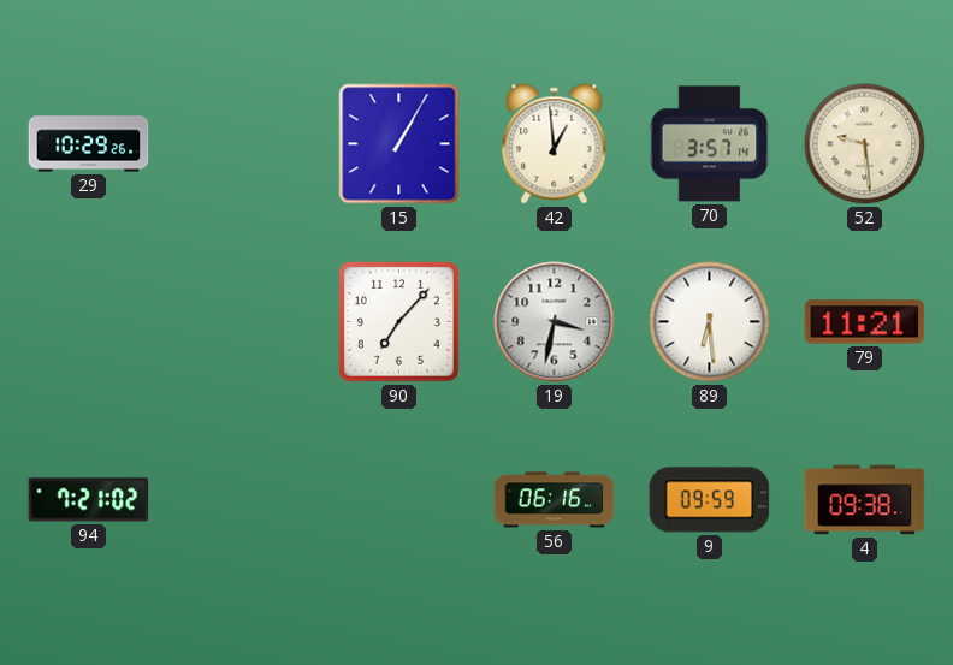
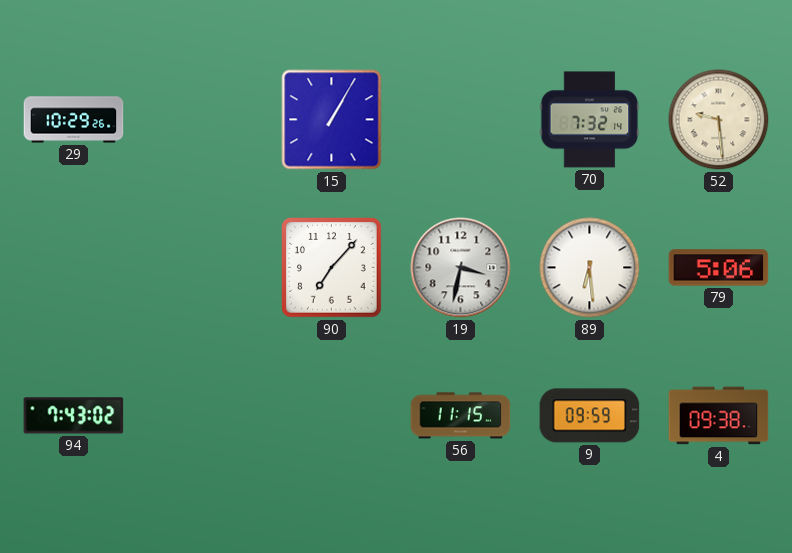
42: 12:59 -> none
70: 3:57 -> 7:32
79: 11:21 -> 5:06
94: 7:21 -> 7:43
56: 06:16 -> 11:15
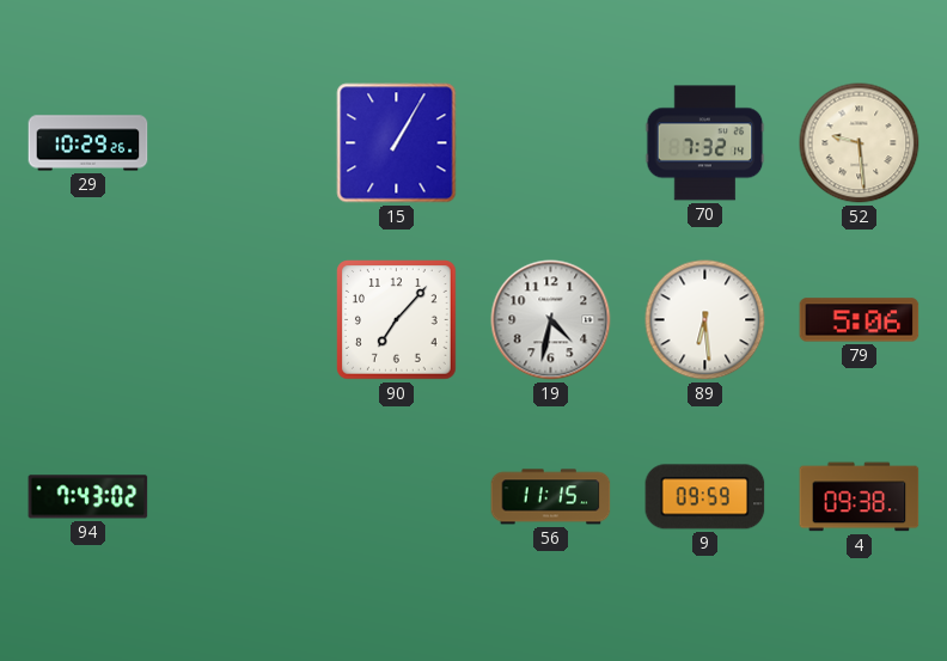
19: 3:32 -> 4:32
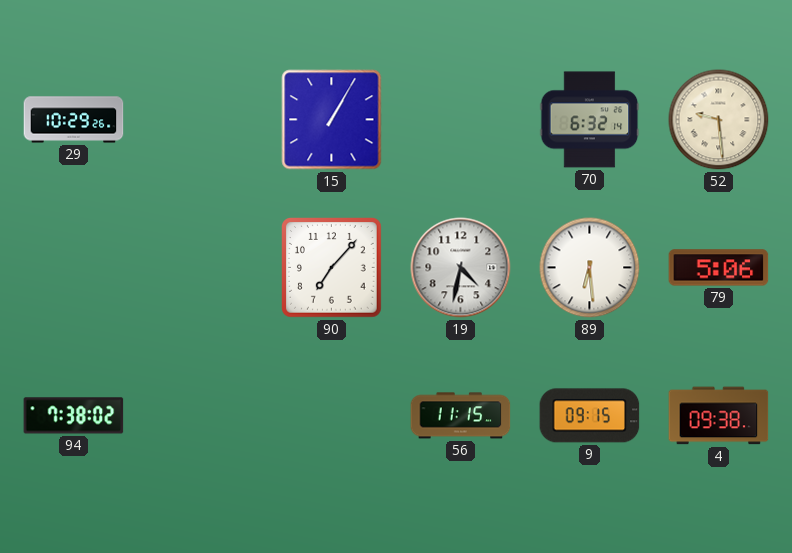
70: 7:32 -> 6:32
94: 7:43 -> 7:38
9: 09:59 -> 09:15
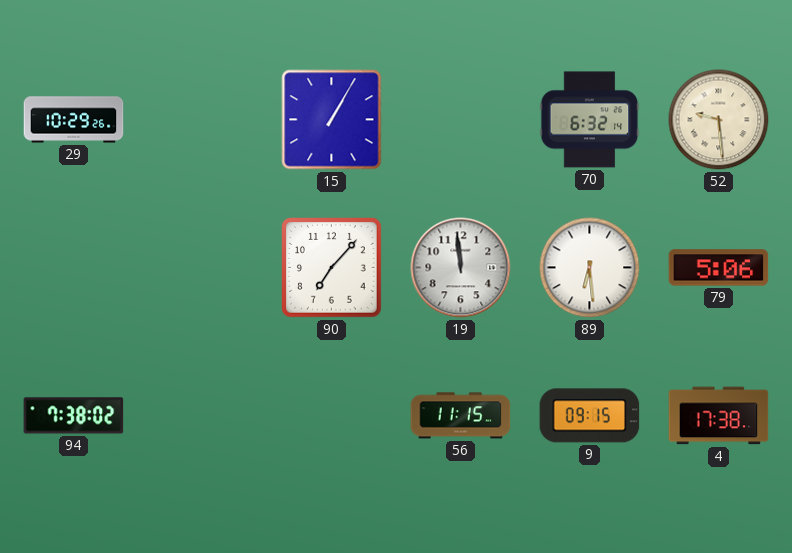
19: 4:32 -> 11:59
4: 09:38 -> 17:38
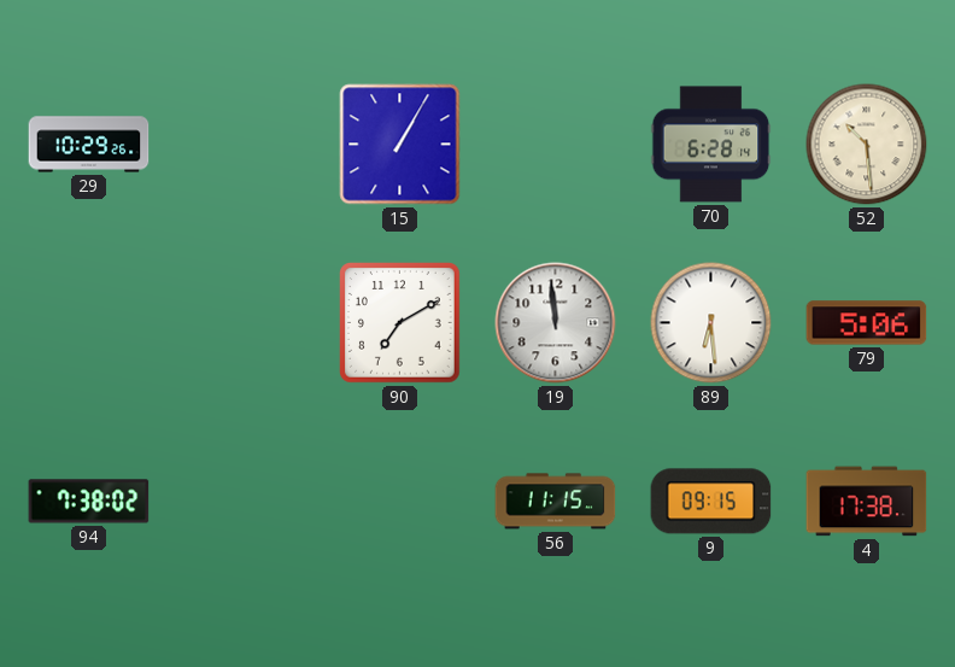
70: 6:32 -> 6:28
52: 9:29 -> 10:29
90: 7:07 -> 7:10
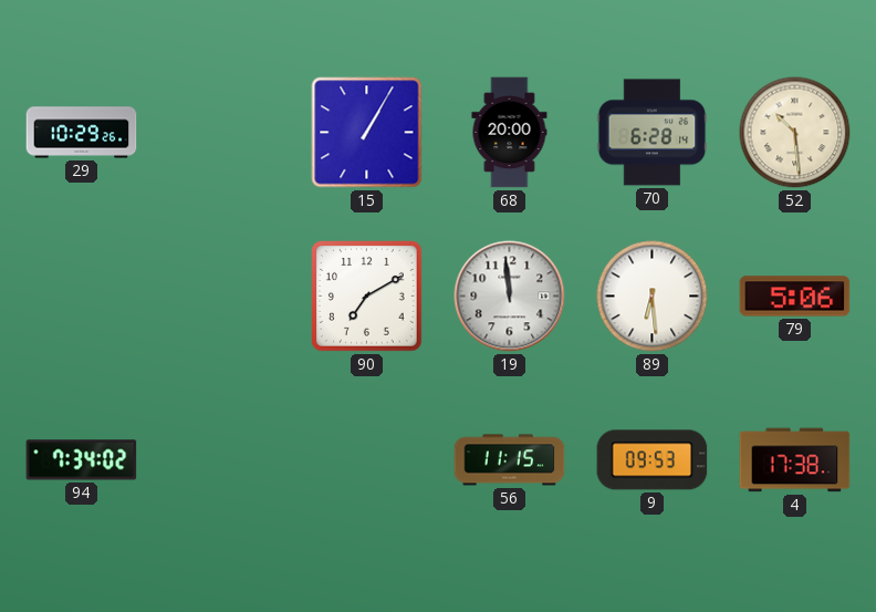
68: none -> 20:00
94: 7:38 -> 7:34
9: 09:15 -> 09:53
